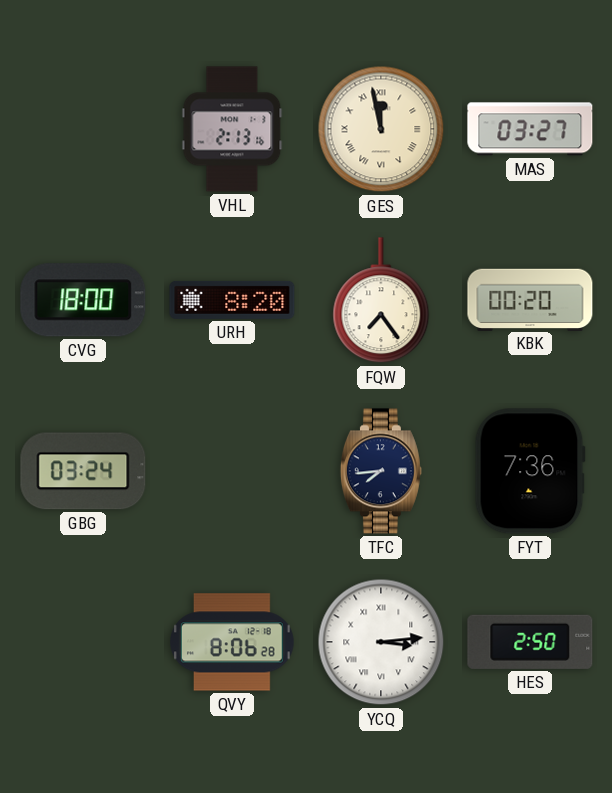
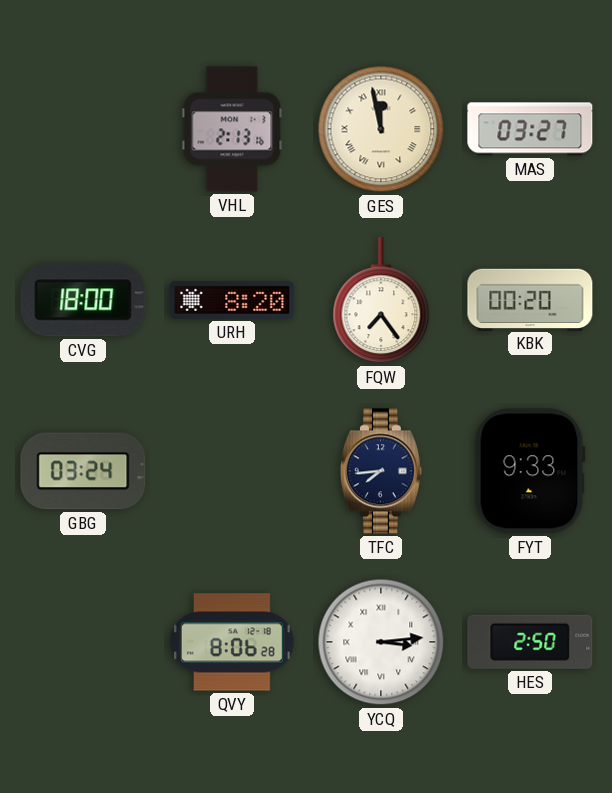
FYT: 7:36 -> 9:33
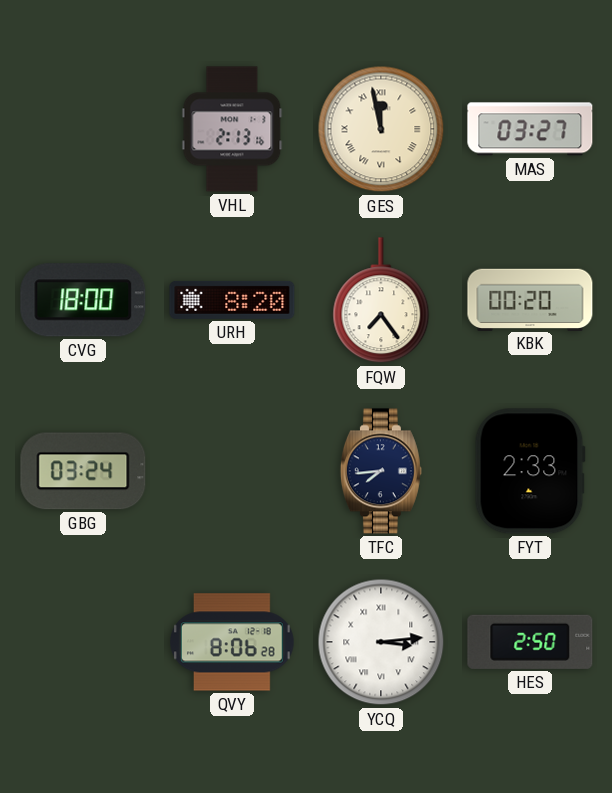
FYT: 9:33 -> 2:33
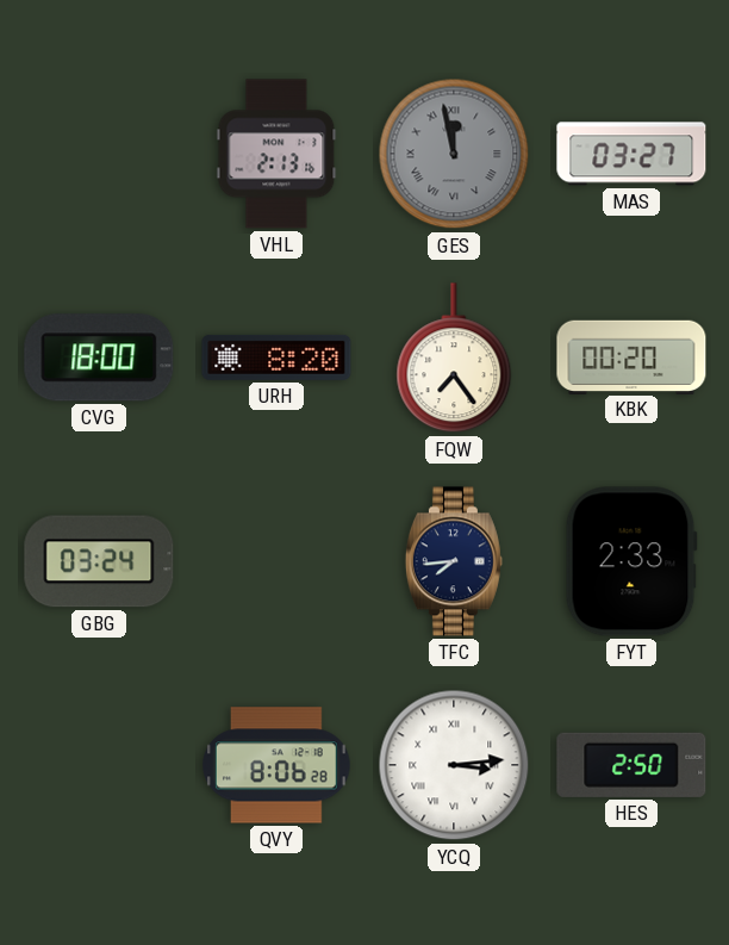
GES dial: cream -> grey
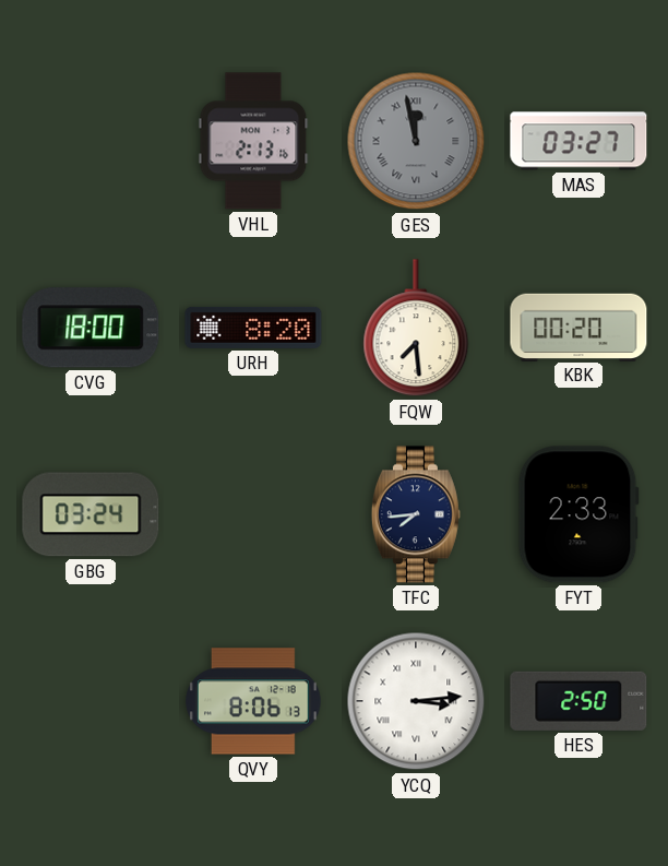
FQW: 7:24 -> 7:29
QVY: 8:06:28 -> 8:06:13
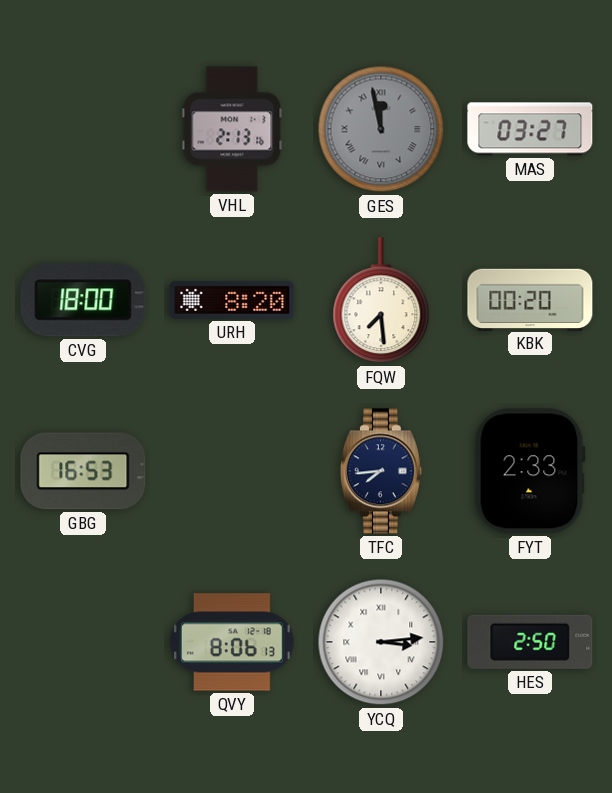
GBG: 03:24 -> 16:53
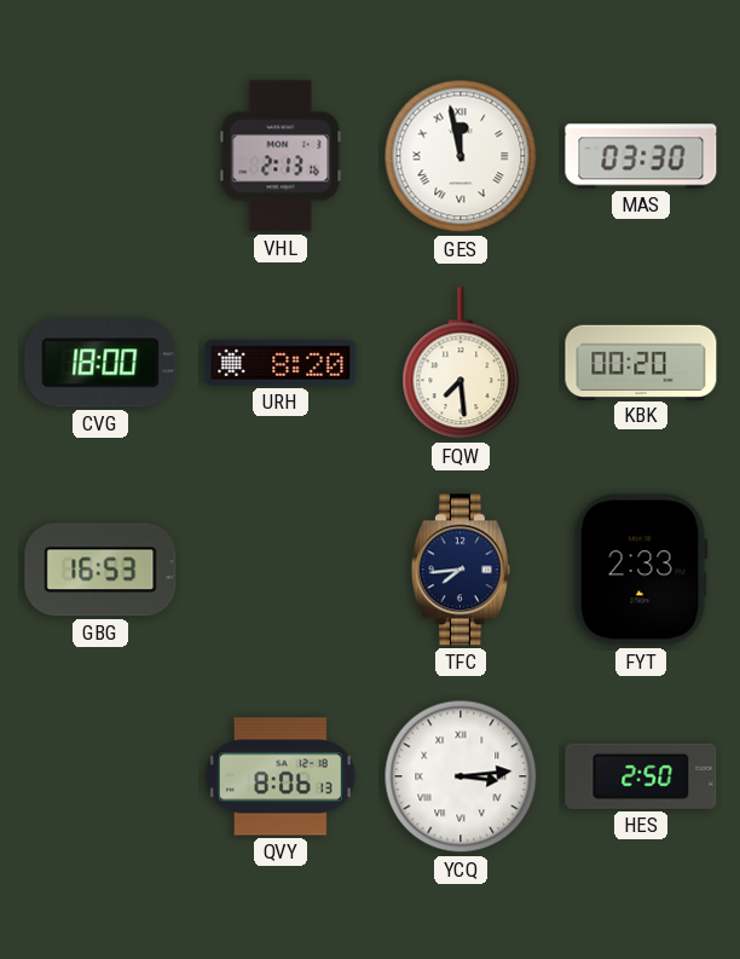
GES dial: grey -> white
MAS: 03:27 -> 03:30
